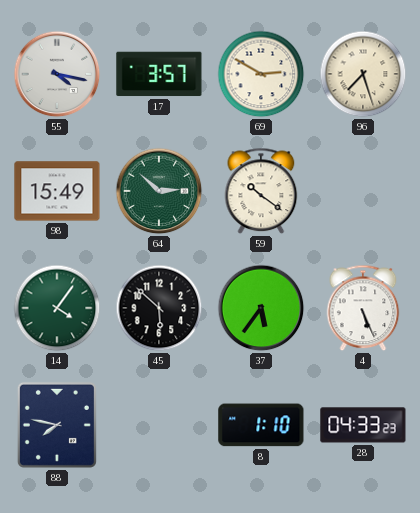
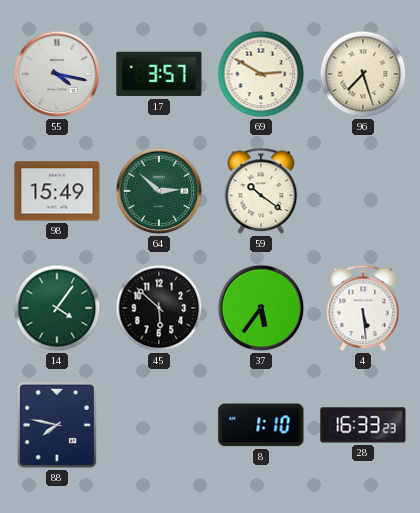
4: 5:26 -> 5:29
28: 04:33 -> 16:33
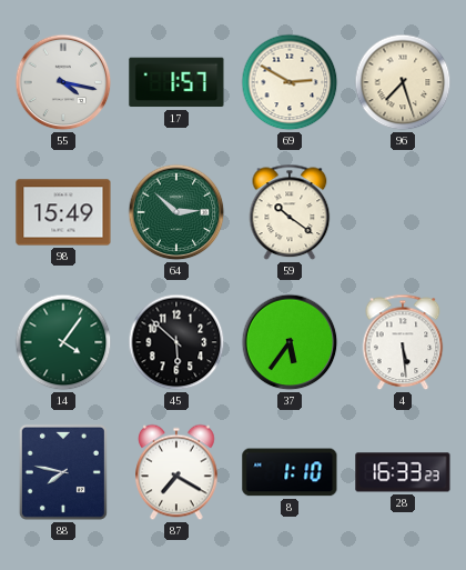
17: 3:57 -> 1:57
87: none -> 7:20
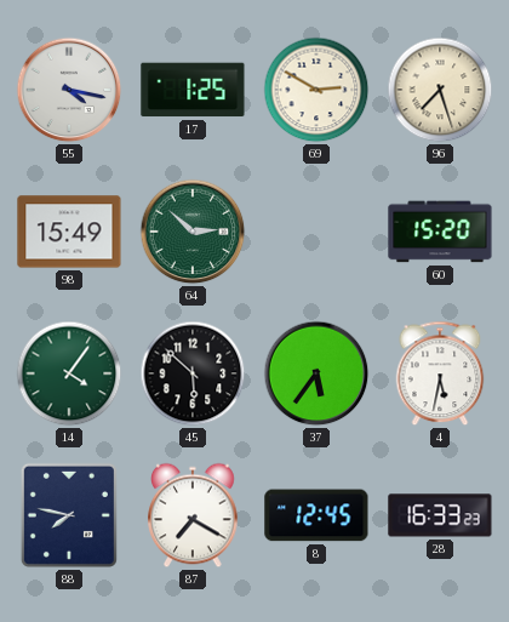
17: 1:57 -> 1:25
59: 10:21 -> none
60: none -> 15:20
4: 5:29 -> 5:32
8: 1:10 -> 12:45
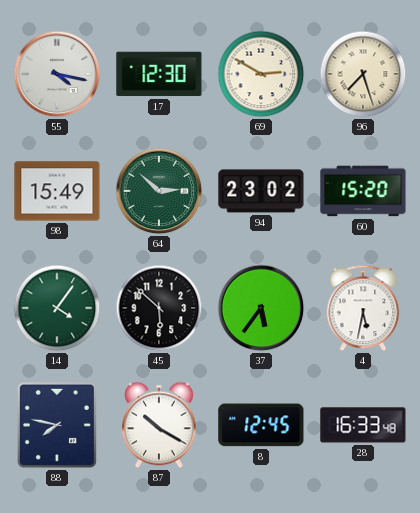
17: 1:25 -> 12:30
94: none -> 23:02
87: 7:20 -> 10:20
28: 16:33:23 -> 16:33:48
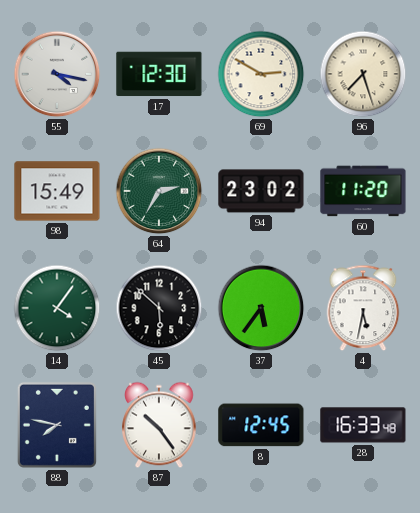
64: 2:52 -> 2:35
60: 15:20 -> 11:20
87: 10:20 -> 10:24
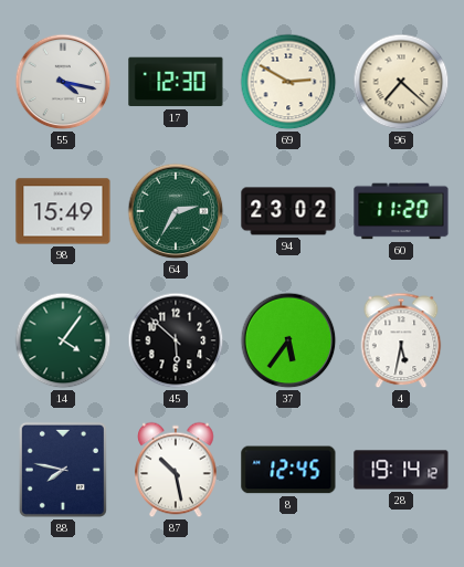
96: 7:27 -> 7:22
87: 10:24 -> 10:28
28: 16:33 -> 19:14
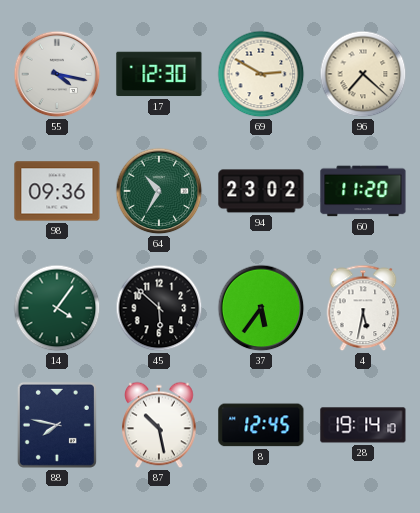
98: 15:49 -> 09:36
64: 2:35 -> 10:35
28: 19:14:12 -> 19:14:10
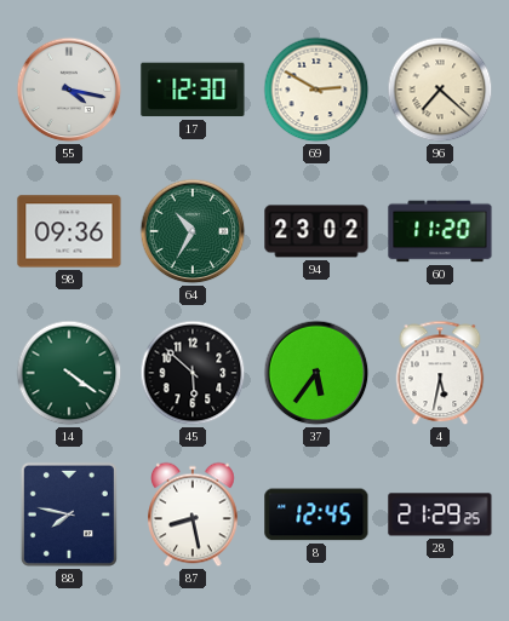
14: 4:06 -> 4:21
87: 10:28 -> 8:28
28: 19:14 -> 21:29
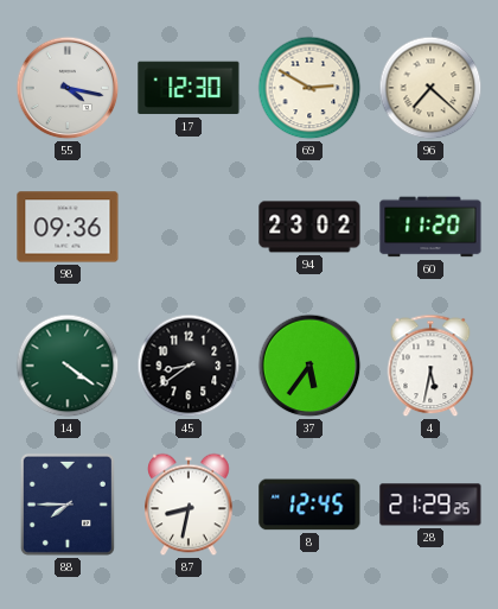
64: 10:35 -> none
45: 5:52 -> 8:39
88: 7:47 -> 7:45
87: 8:28 -> 8:32
